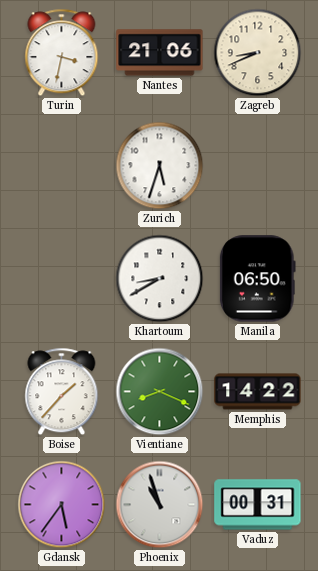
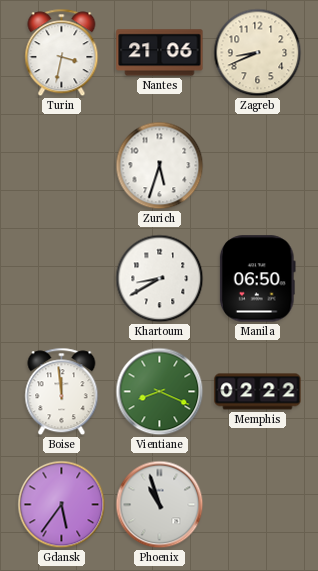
Boise: 1:37 -> 11:59
Memphis: 14:22 -> 02:22
Vaduz: 00:31 -> none
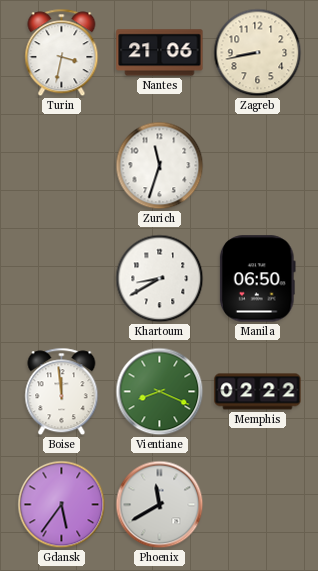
Zagreb: 8:41 -> 8:43
Zurich: 5:33 -> 11:33
Phoenix: 10:57 -> 11:40
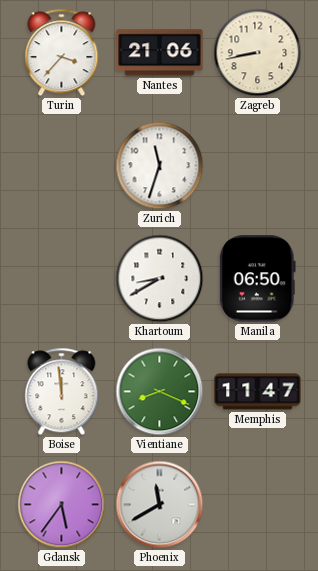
Turin: 3:32 -> 3:37
Memphis: 02:22 -> 11:47
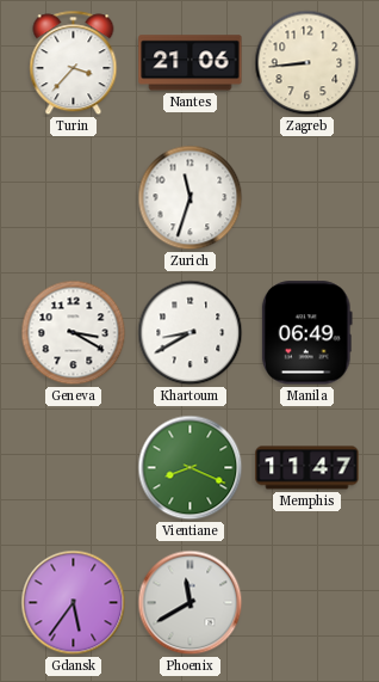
Zagreb: 8:43 -> 8:44
Geneva: none -> 3:20
Manila: 06:50 -> 06:49
Boise: 11:59 -> none
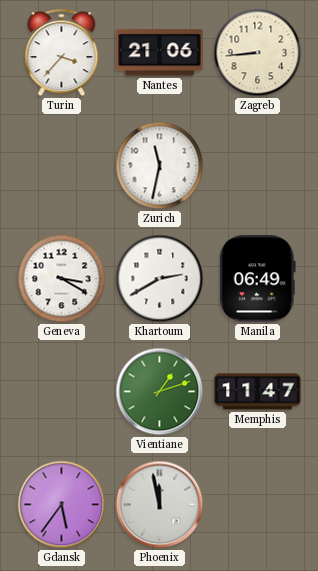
Zurich: 11:33 -> 11:32
Khartoum: 8:40 -> 2:40
Vientiane: 8:19 -> 1:12
Phoenix: 11:40 -> 11:58
